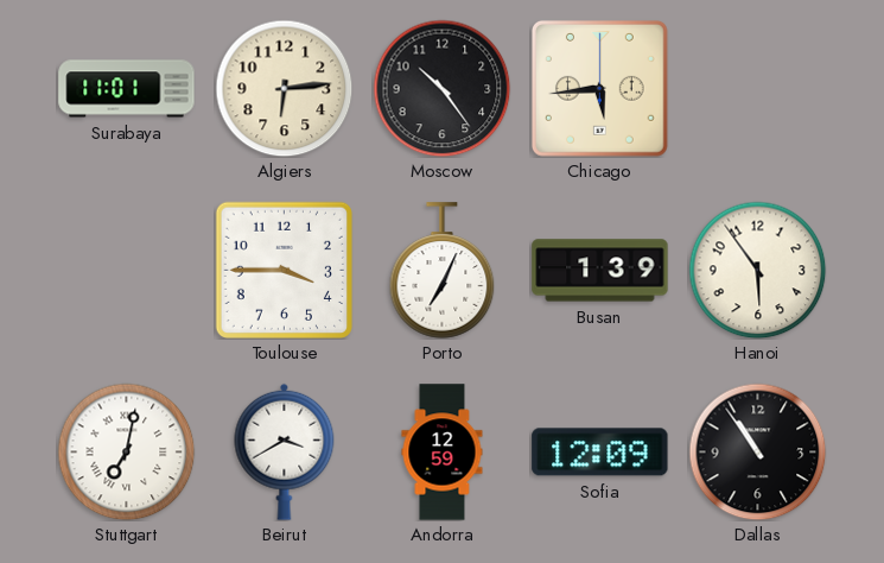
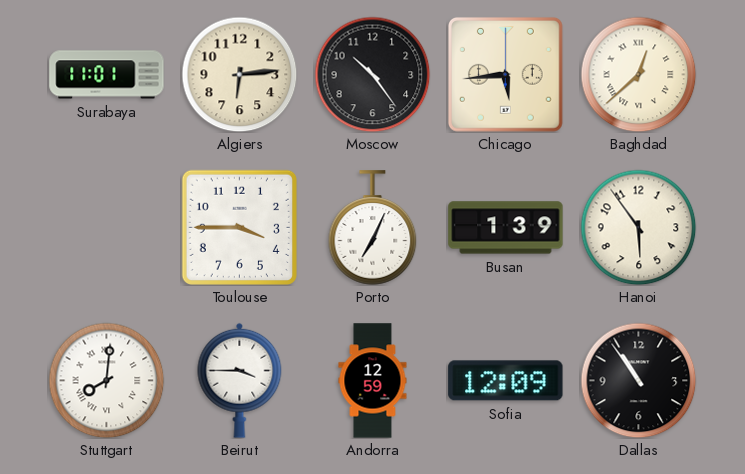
Baghdad: none -> 12:38
Stuttgart: 7:02 -> 8:01
Beirut: 3:40 -> 3:45
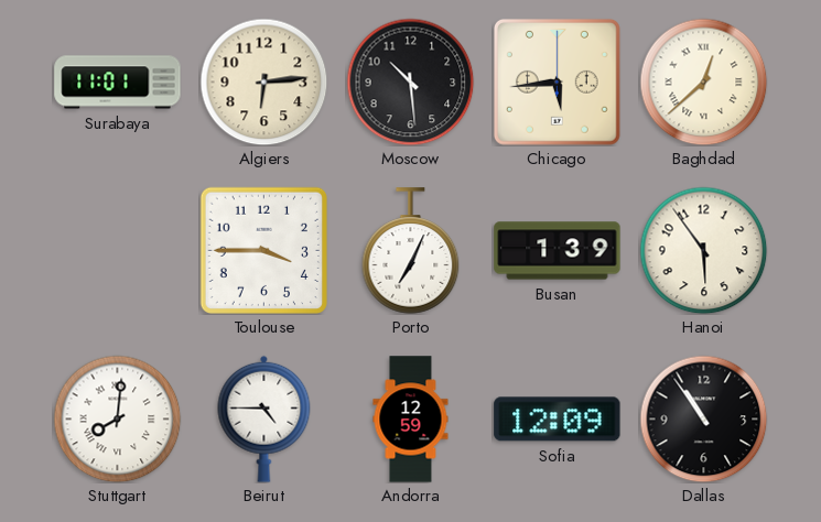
Moscow: 10:24 -> 10:29
Beirut: 3:45 -> 4:45
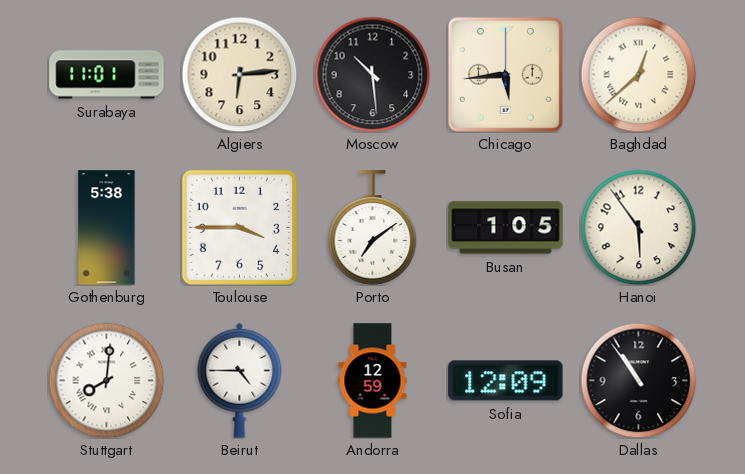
Gothenburg: none -> 5:38
Porto: 7:04 -> 7:09
Busan: 1:39 -> 1:05
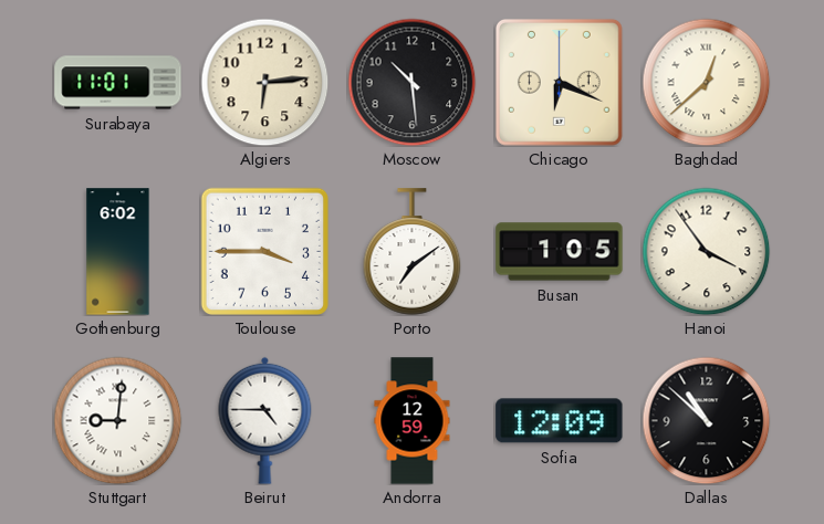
Chicago: 5:44 -> 6:19
Gothenburg: 5:38 -> 6:02
Hanoi: 5:54 -> 3:54
Stuttgart: 8:01 -> 9:01
Dallas: 10:54 -> 10:52
